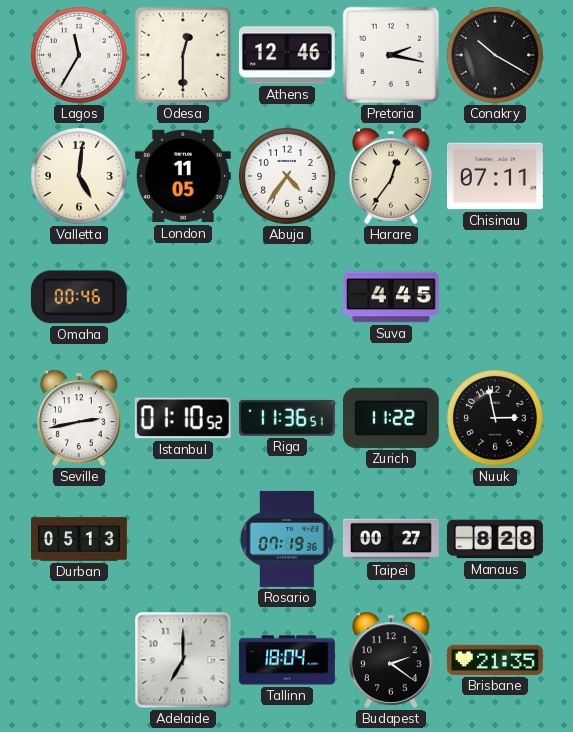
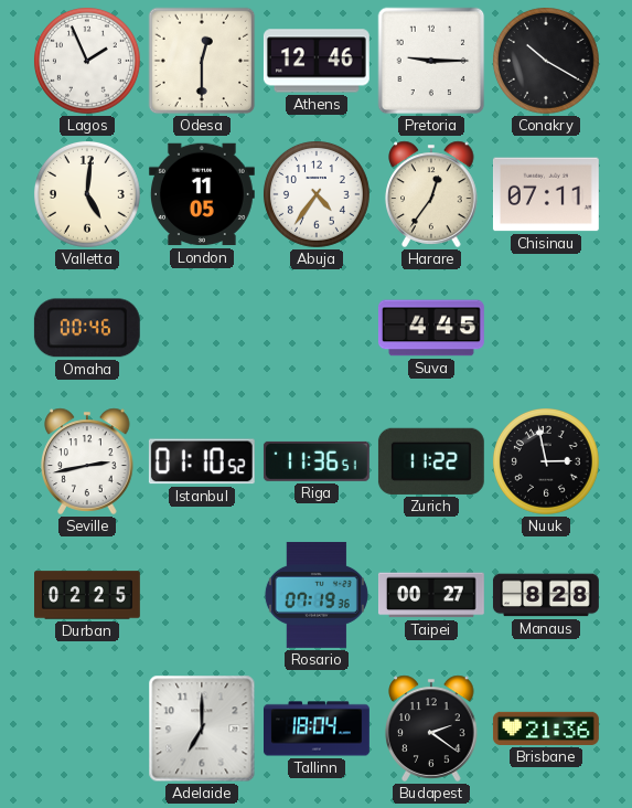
Lagos: 11:35 -> 1:56
Pretoria: 2:17 -> 9:15
Durban: 05:13 -> 02:25
Brisbane: 21:35 -> 21:36
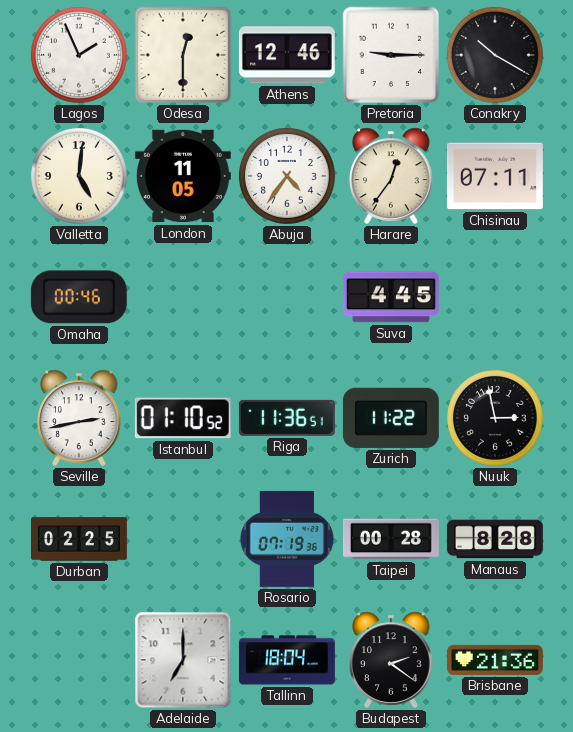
Taipei: 00:27 -> 00:28
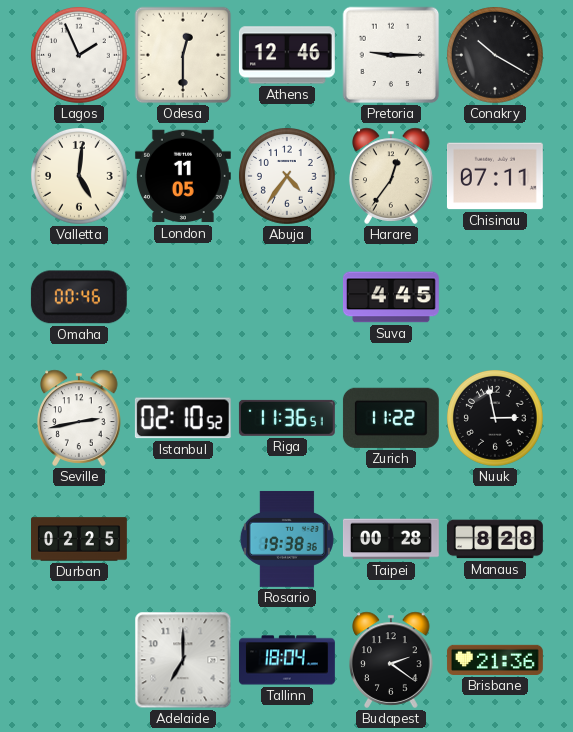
Istanbul: 01:10 -> 02:10
Rosario: 07:19 -> 19:38
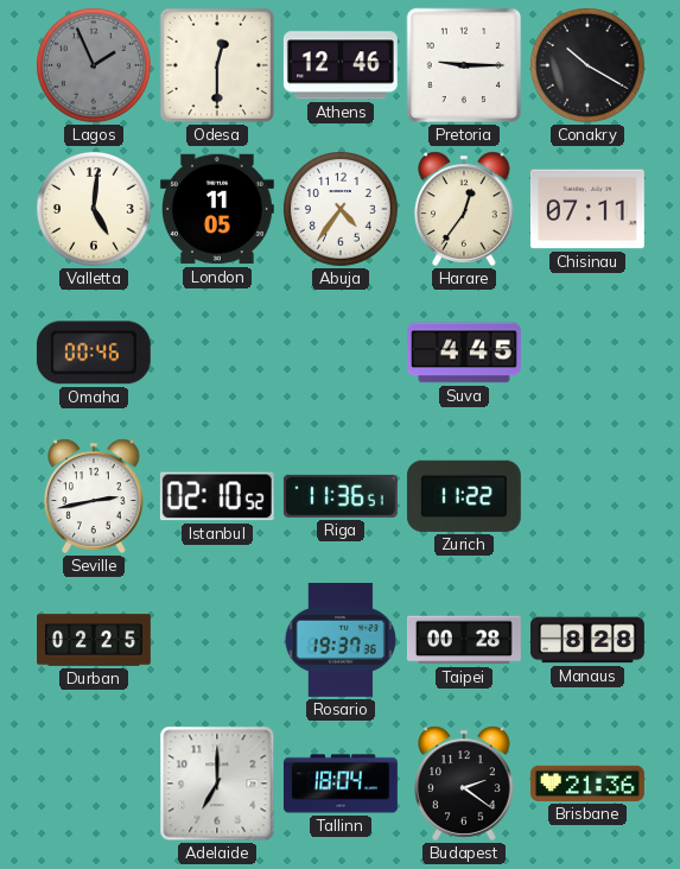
Lagos dial: white -> grey
Nuuk: 2:58 -> none
Rosario: 19:38 -> 19:37
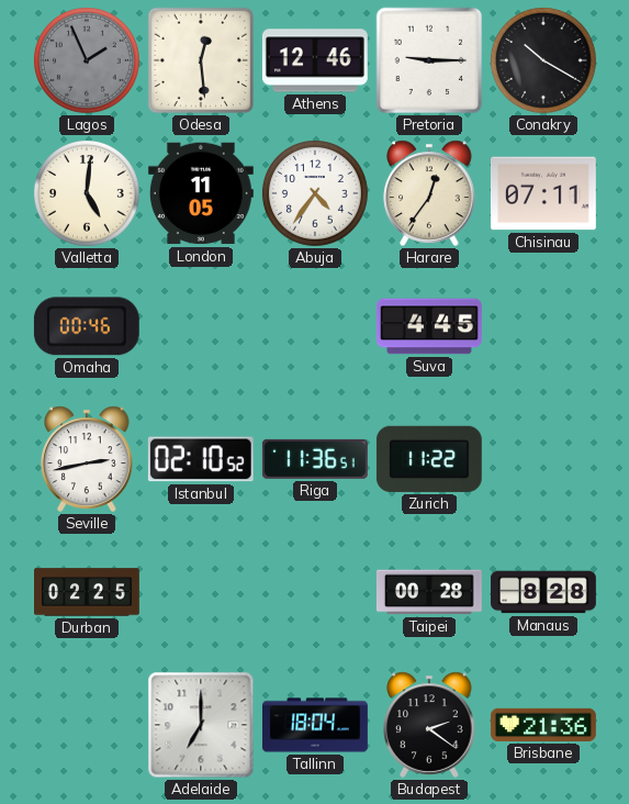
Odesa: 12:30 -> 12:29
Rosario: 19:37 -> none
